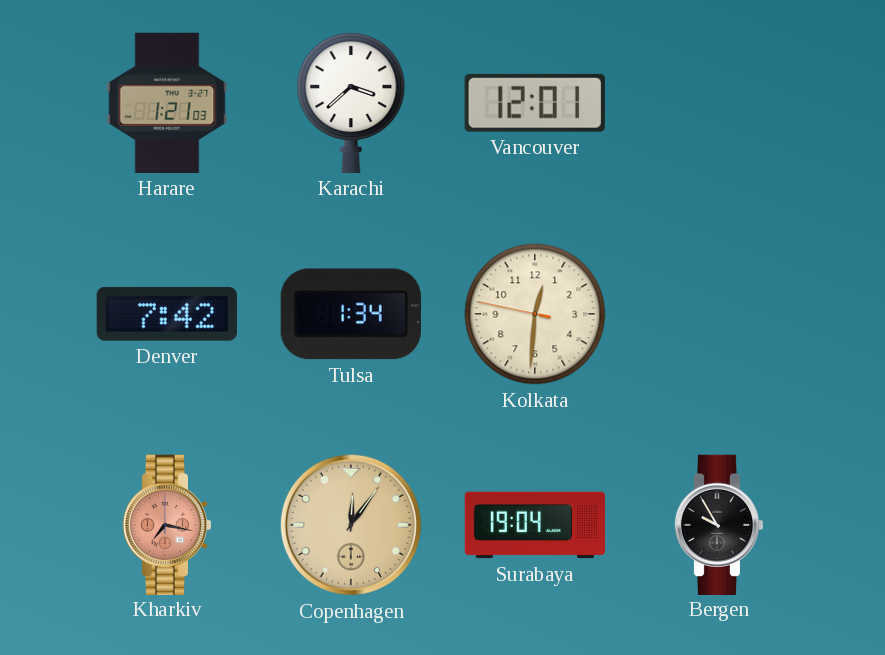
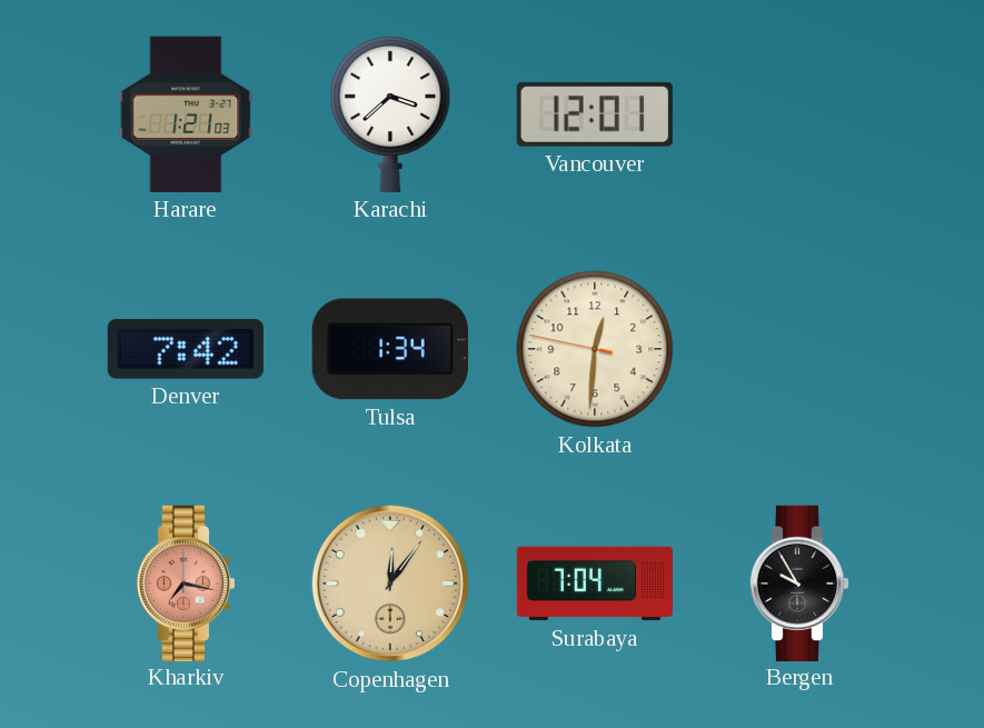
Surabaya: 19:04 -> 7:04
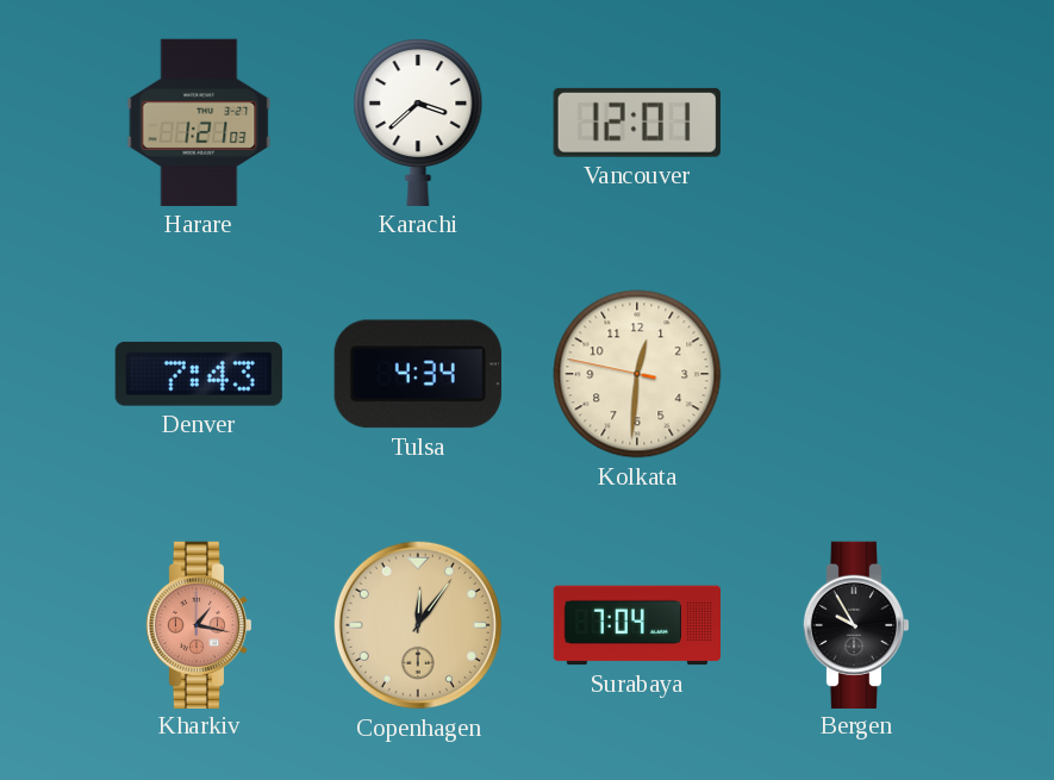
Denver: 7:42 -> 7:43
Tulsa: 1:34 -> 4:34
Kharkiv: 7:17 -> 1:17
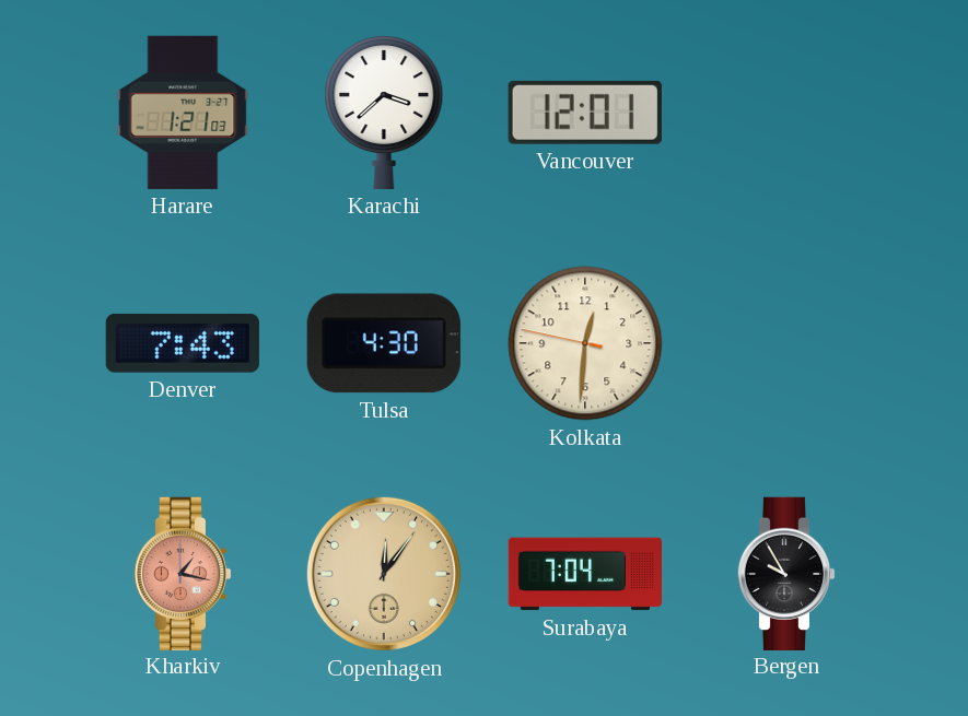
Tulsa: 4:34 -> 4:30
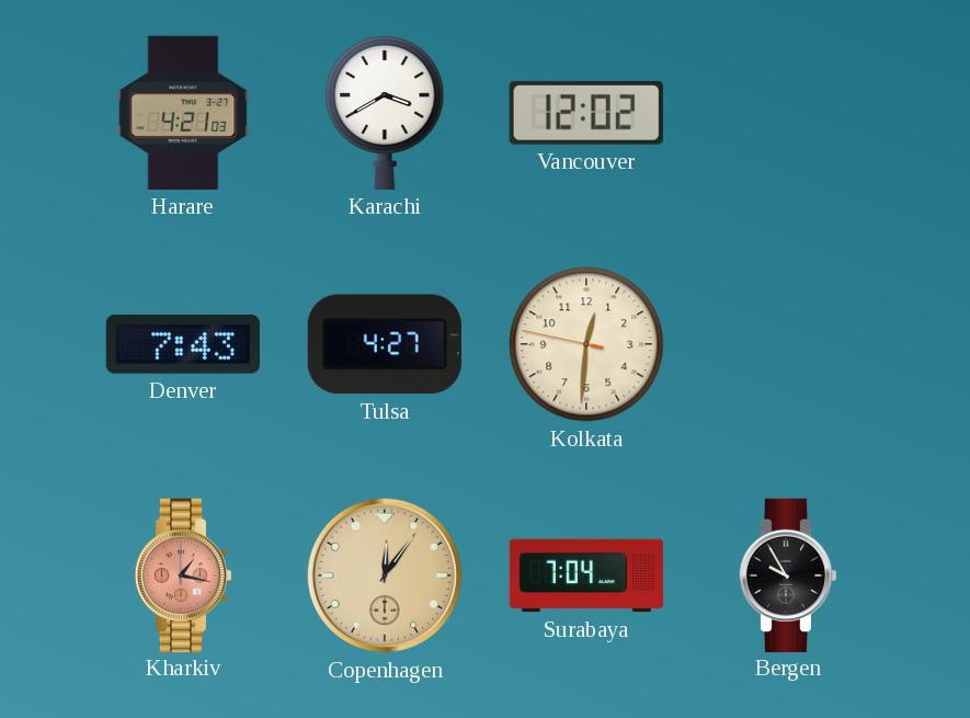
Harare: 1:21 -> 4:21
Karachi: 3:38 -> 3:40
Vancouver: 12:01 -> 12:02
Tulsa: 4:30 -> 4:27
